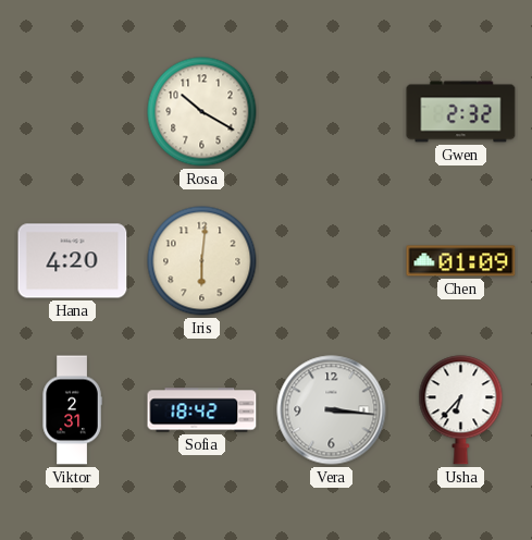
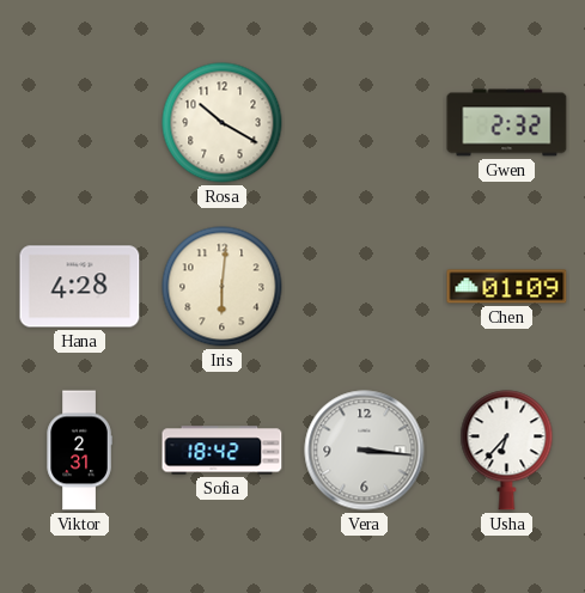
Hana: 4:20 -> 4:28
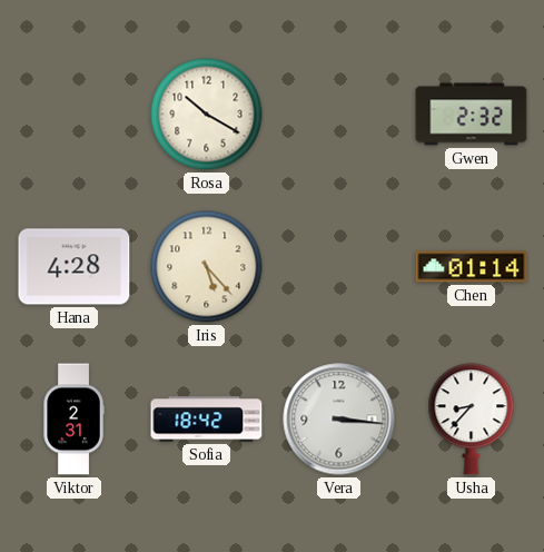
Iris: 6:01 -> 5:23
Chen: 01:09 -> 01:14
Usha: 6:37 -> 8:37
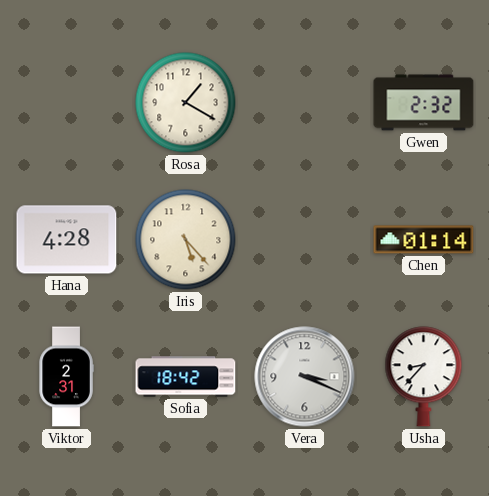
Rosa: 10:20 -> 1:20
Vera: 3:16 -> 3:19
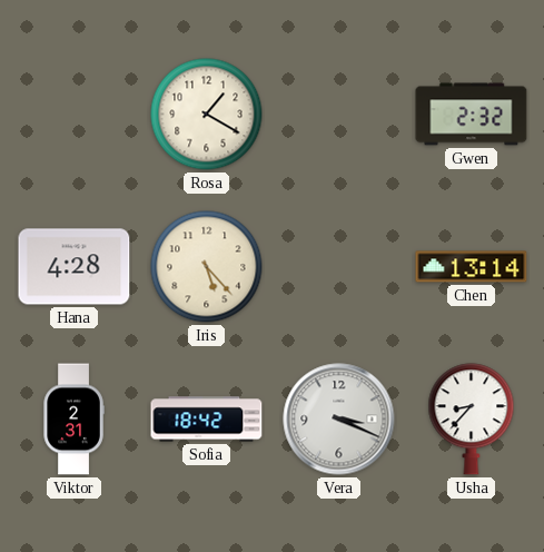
Chen: 01:14 -> 13:14
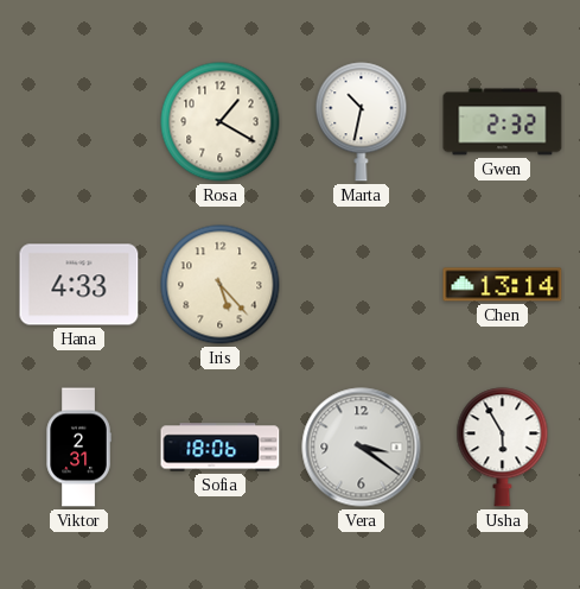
Marta: none -> 10:32
Hana: 4:28 -> 4:33
Sofia: 18:42 -> 18:06
Vera: 3:19 -> 3:21
Usha: 8:37 -> 5:55
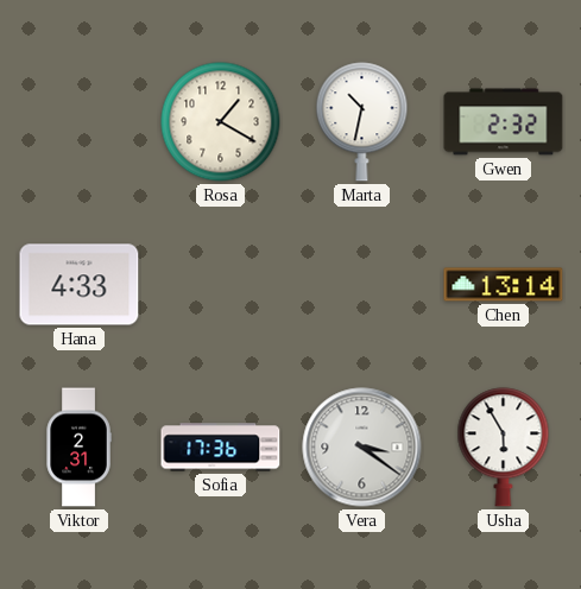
Iris: 5:23 -> none
Sofia: 18:06 -> 17:36
